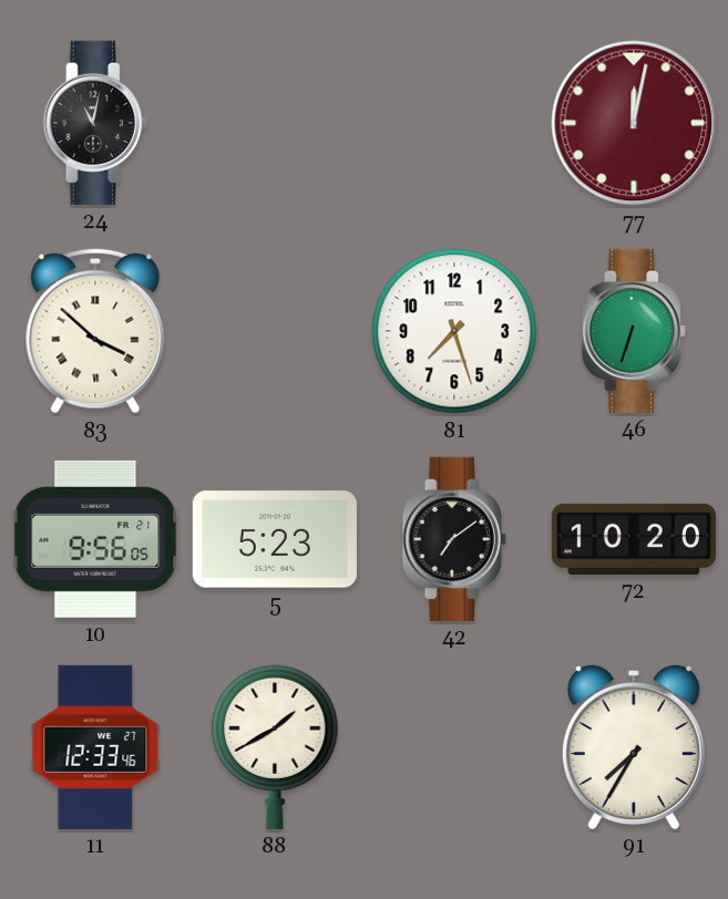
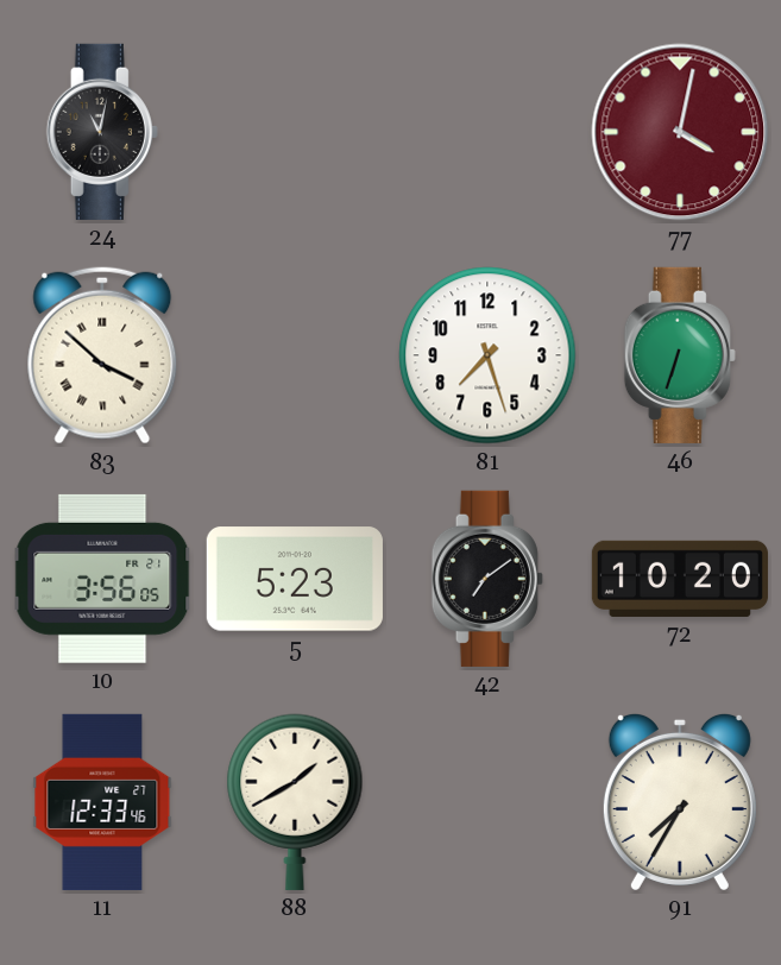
77: 12:02 -> 4:02
10: 9:56 -> 3:56
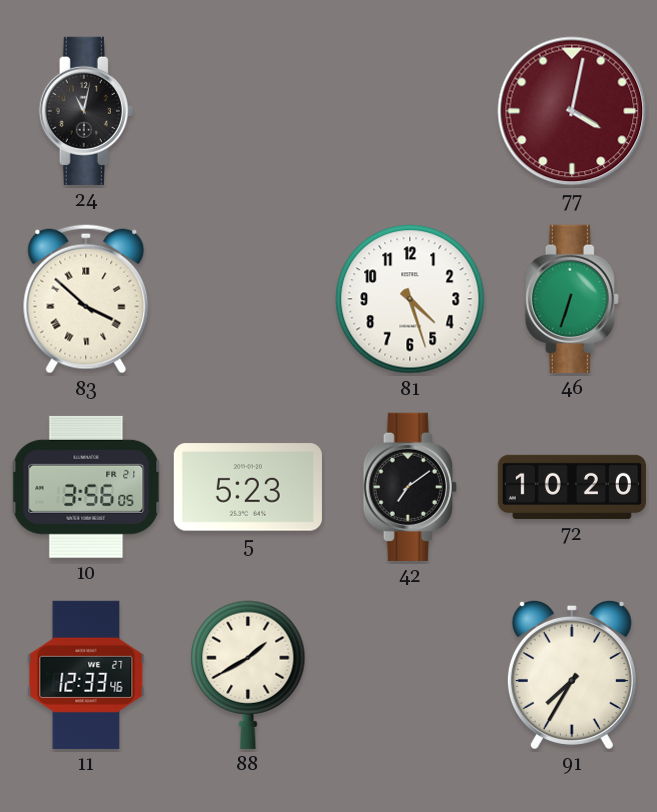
81: 7:27 -> 4:27
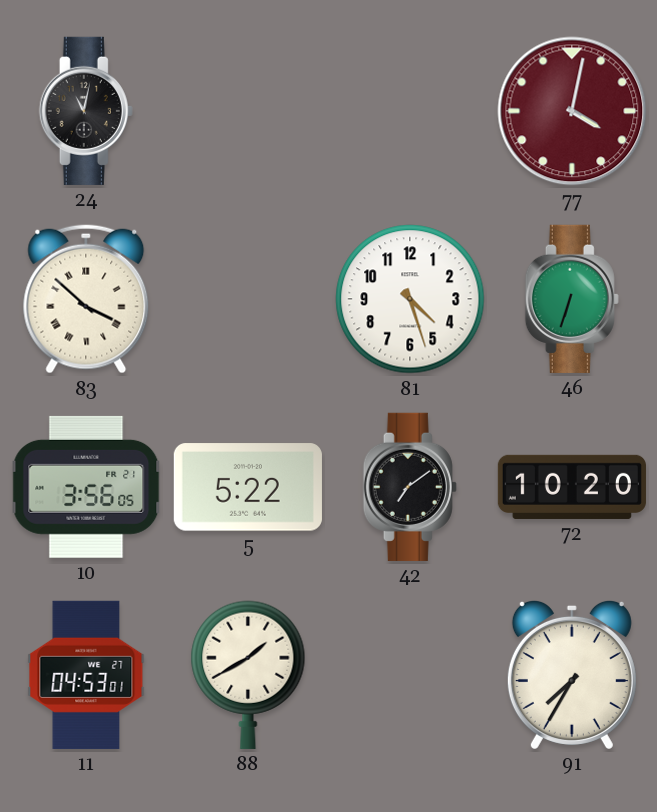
5: 5:23 -> 5:22
11: 12:33 -> 04:53
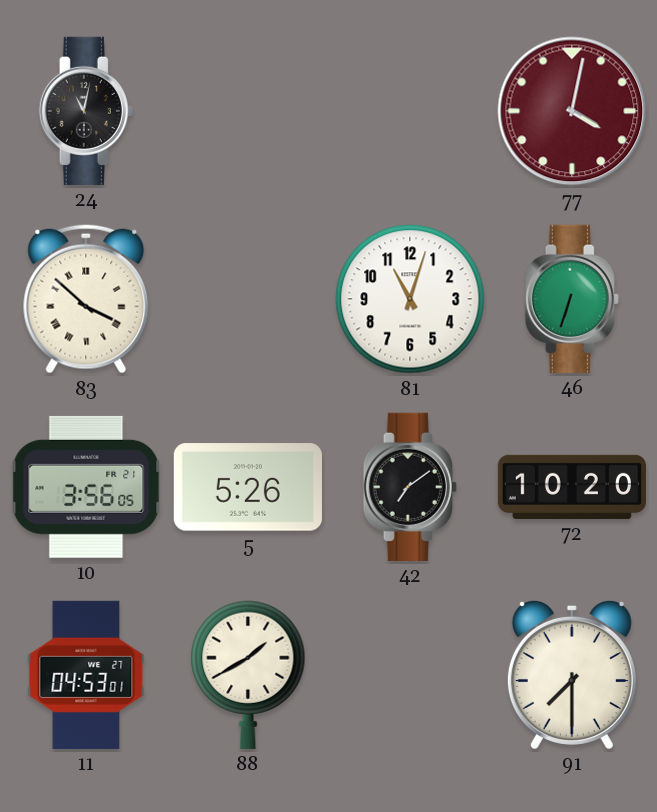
81: 4:27 -> 11:03
5: 5:22 -> 5:26
91: 7:35 -> 7:30
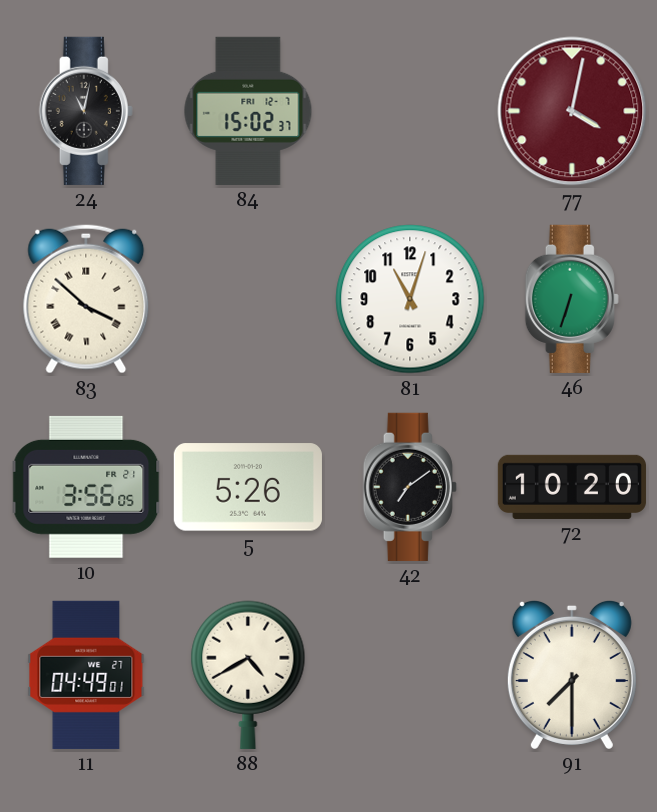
84: none -> 15:02
11: 04:53 -> 04:49
88: 1:40 -> 4:40
